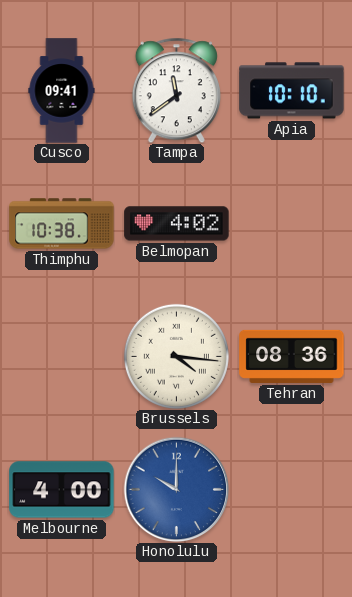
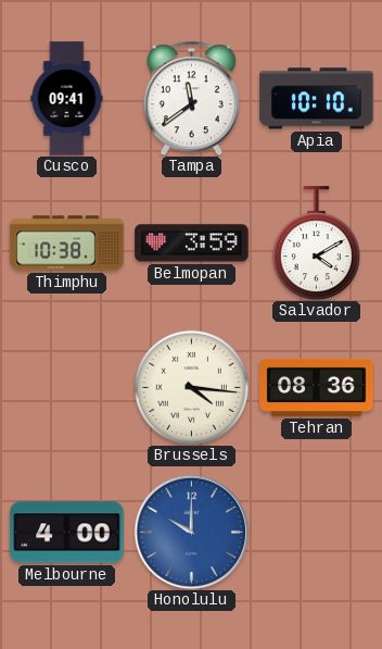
Belmopan: 4:02 -> 3:59
Salvador: none -> 4:10
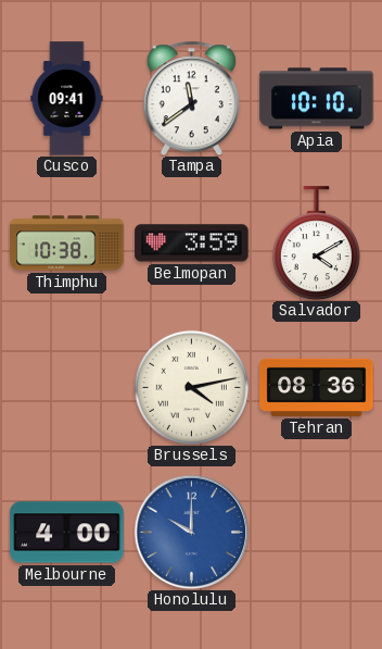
Brussels: 4:16 -> 4:13
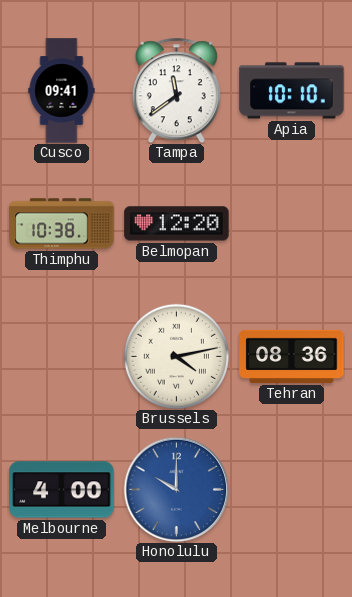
Belmopan: 3:59 -> 12:20
Salvador: 4:10 -> none
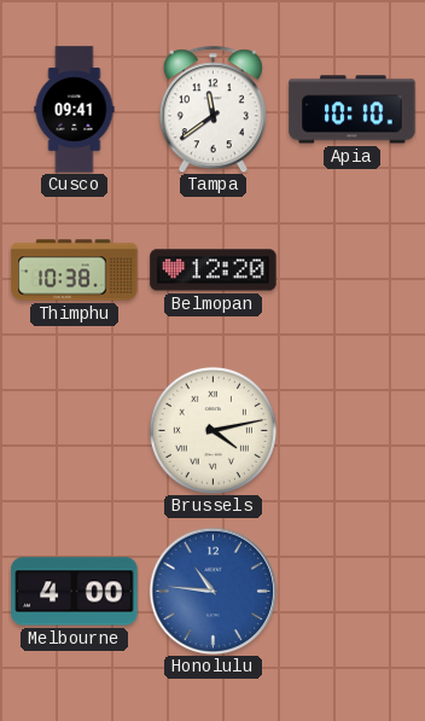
Tehran: 08:36 -> none
Honolulu: 10:00 -> 10:46
